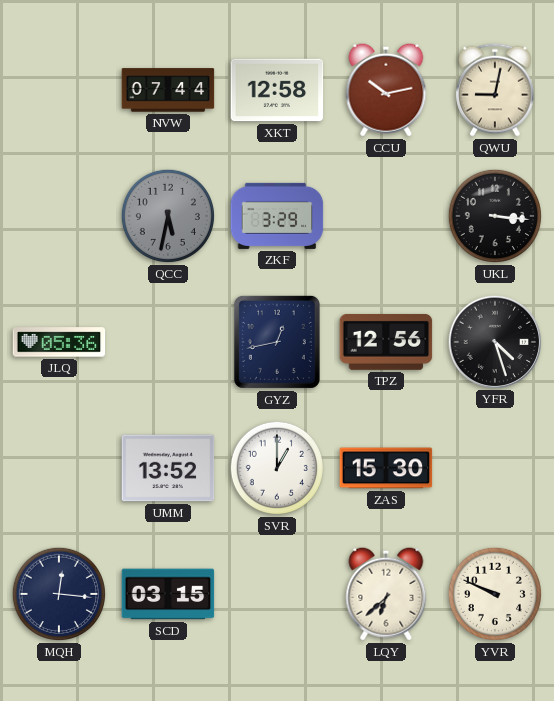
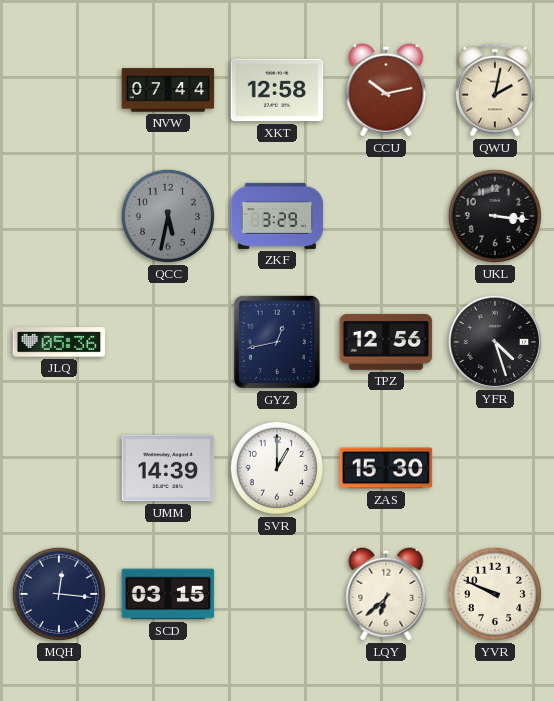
QWU: 9:02 -> 2:02
UMM: 13:52 -> 14:39
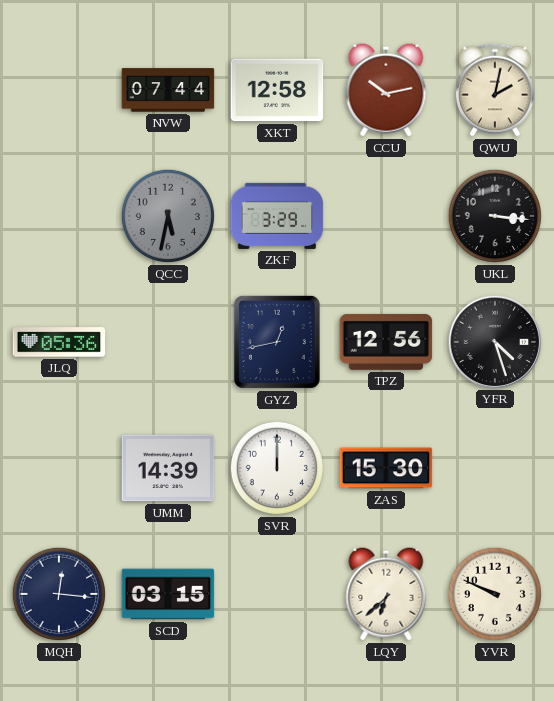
SVR: 1:00 -> 12:00
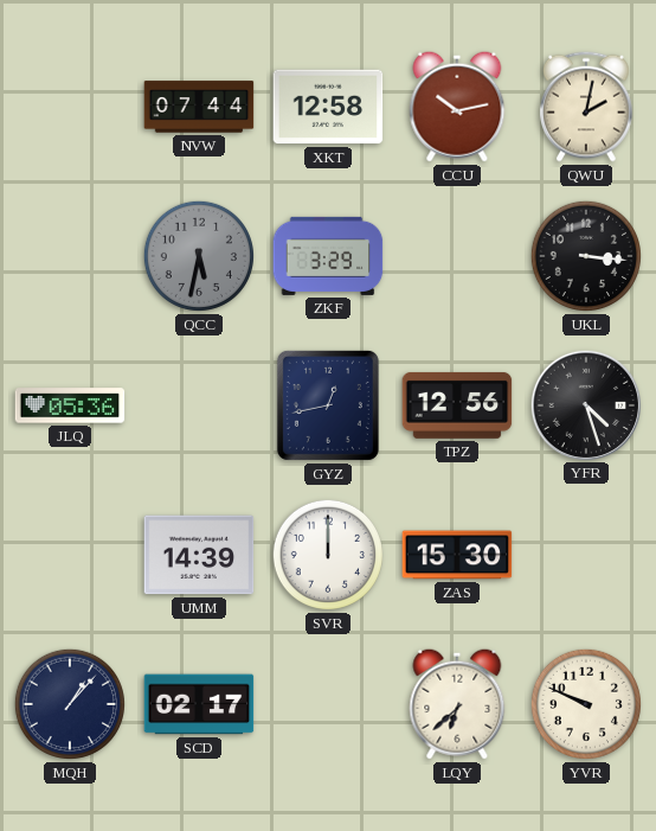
MQH: 12:16 -> 1:07
SCD: 03:15 -> 02:17
